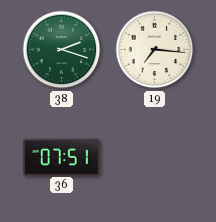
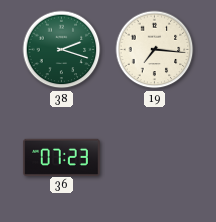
36: 07:51 -> 07:23
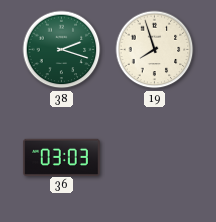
19: 7:16 -> 7:57
36: 07:23 -> 03:03
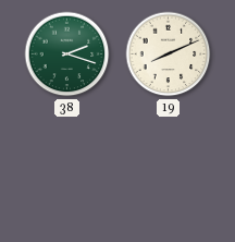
19: 7:57 -> 8:11
36: 03:03 -> none
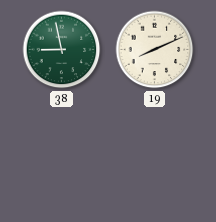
38: 2:18 -> 8:58
